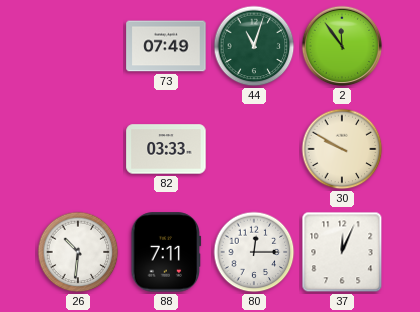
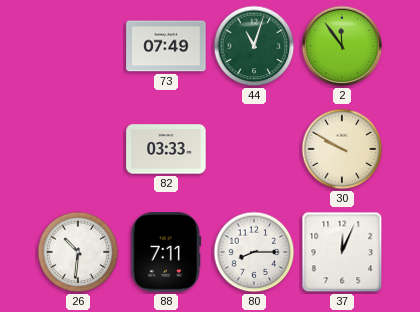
80: 12:15 -> 8:15
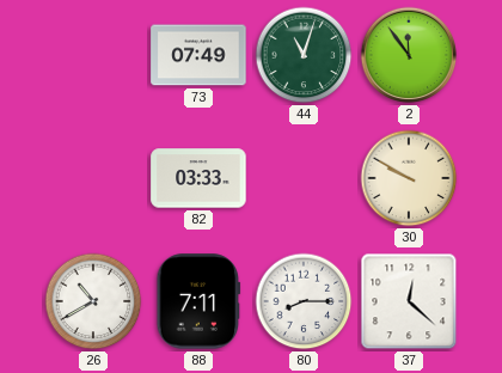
26: 10:31 -> 10:40
37: 12:04 -> 12:22
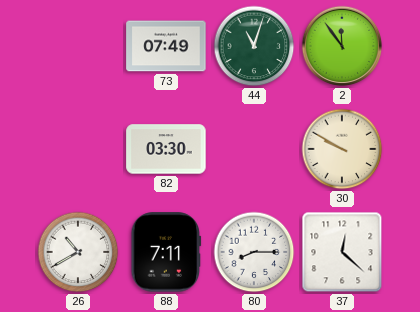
82: 03:33 -> 03:30
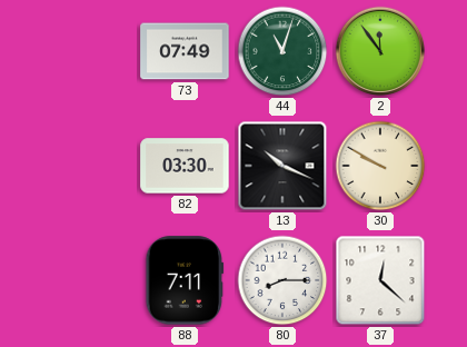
13: none -> 10:19
26: 10:40 -> none
